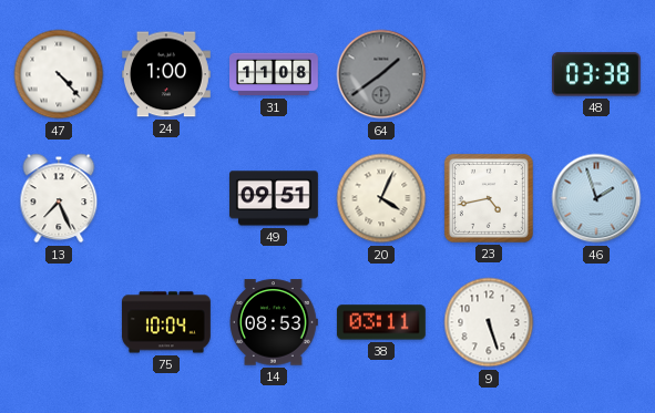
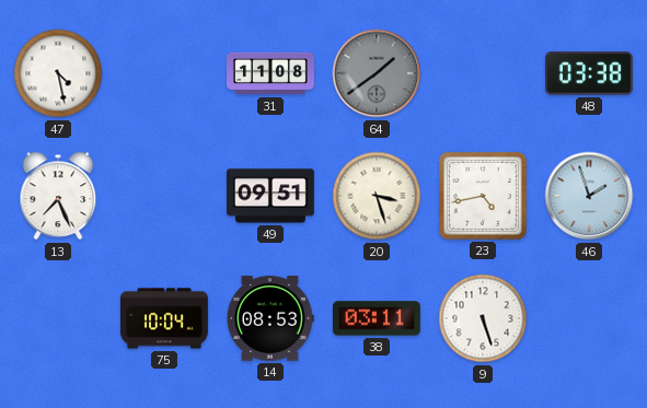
47: 4:23 -> 4:28
24: 1:00 -> none
20: 4:04 -> 3:27
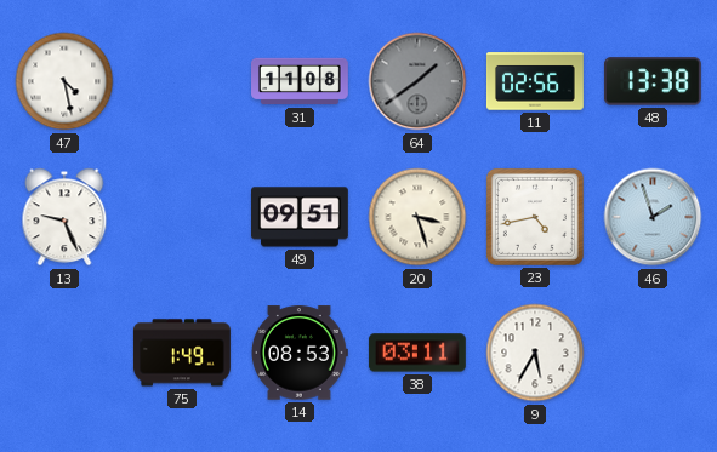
11: none -> 02:56
48: 03:38 -> 13:38
13: 7:26 -> 9:26
75: 10:04 -> 1:49
9: 5:27 -> 5:35
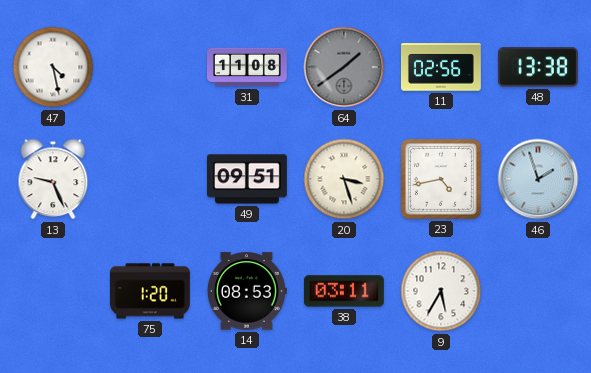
75: 1:49 -> 1:20
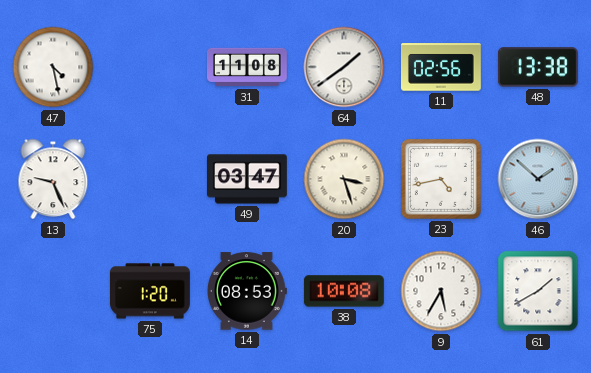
64 dial: grey -> white
49: 09:51 -> 03:47
46: 1:57 -> 1:52
38: 03:11 -> 10:08
61: none -> 1:40
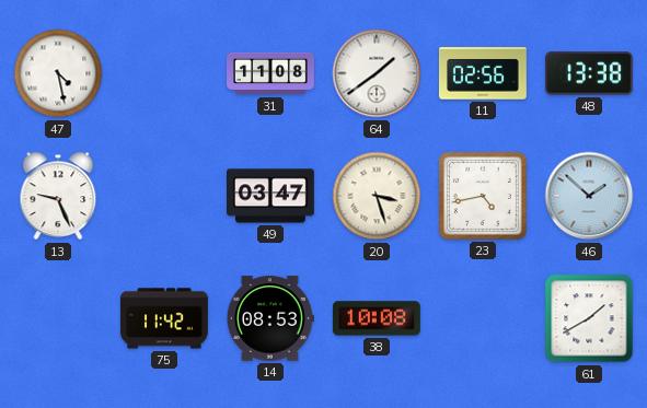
75: 1:20 -> 11:42
9: 5:35 -> none
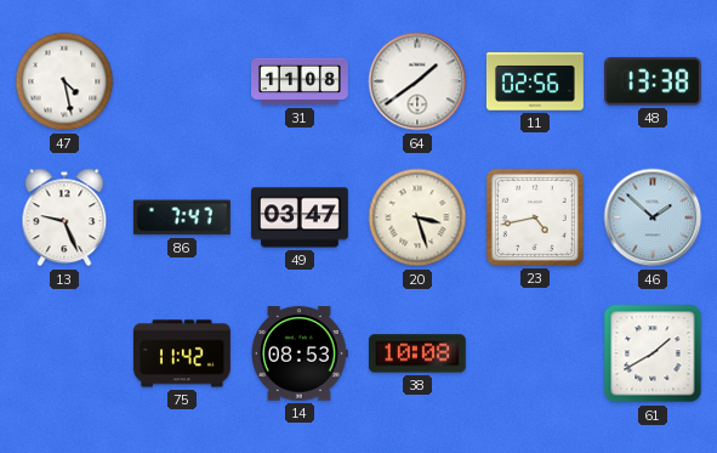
86: none -> 7:47
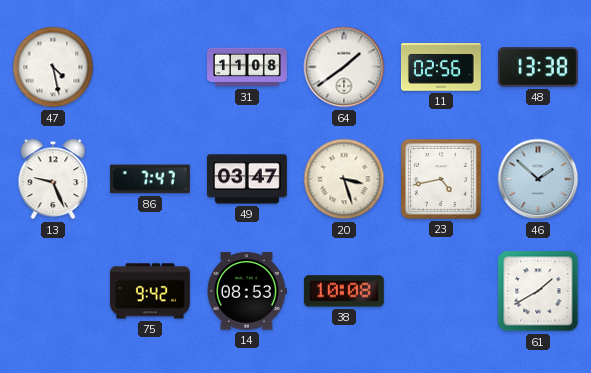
75: 11:42 -> 9:42
